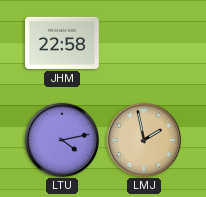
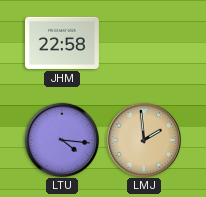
LTU: 4:13 -> 4:16
LMJ: 1:58 -> 1:59
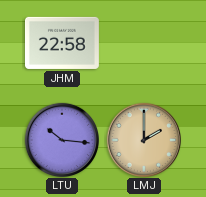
LTU: 4:16 -> 10:16
LMJ: 1:59 -> 2:00
